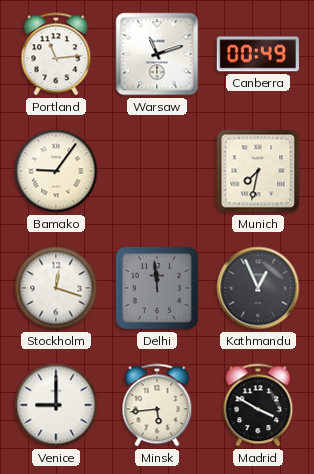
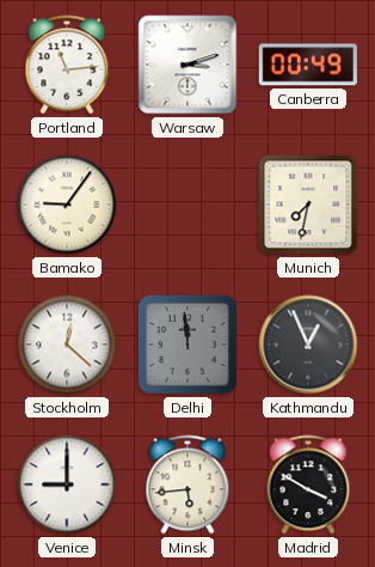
Warsaw: 11:12 -> 3:12
Stockholm: 12:18 -> 12:22
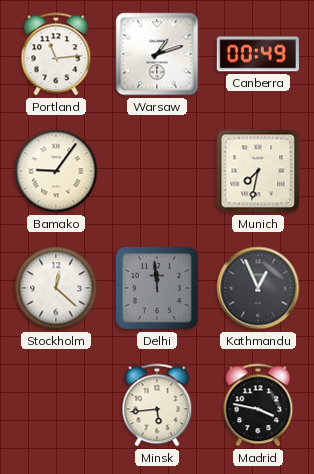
Warsaw: 3:12 -> 1:12
Venice: 9:00 -> none
Madrid: 3:50 -> 3:47
